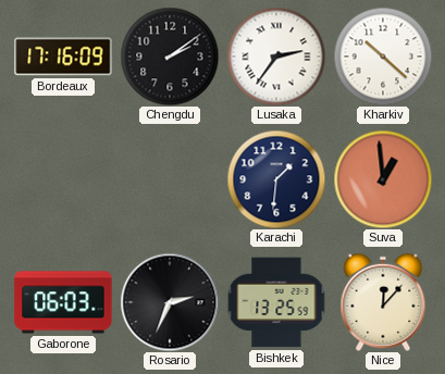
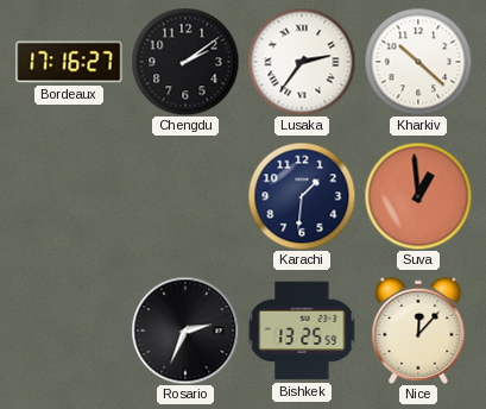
Bordeaux: 17:16:09 -> 17:16:27
Gaborone: 06:03 -> none
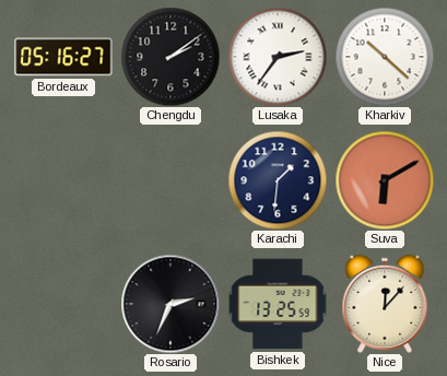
Bordeaux: 17:16 -> 05:16
Suva: 12:59 -> 6:10
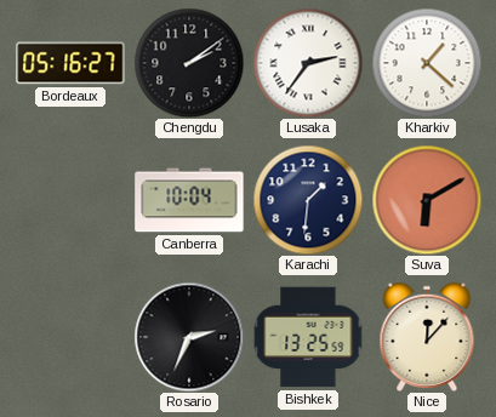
Kharkiv: 10:22 -> 1:22
Canberra: none -> 10:04
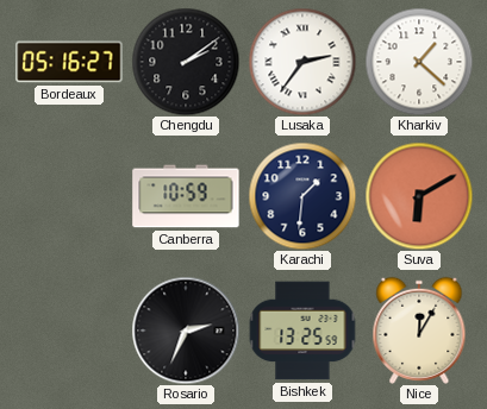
Canberra: 10:04 -> 10:59
Nice: 12:07 -> 12:05
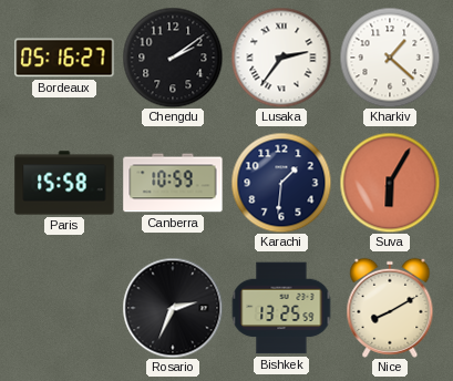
Paris: none -> 15:58
Suva: 6:10 -> 6:05
Nice: 12:05 -> 8:10
